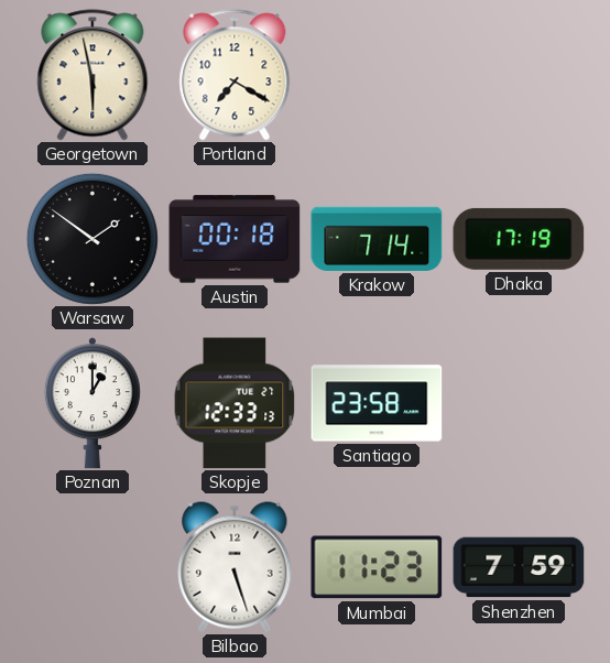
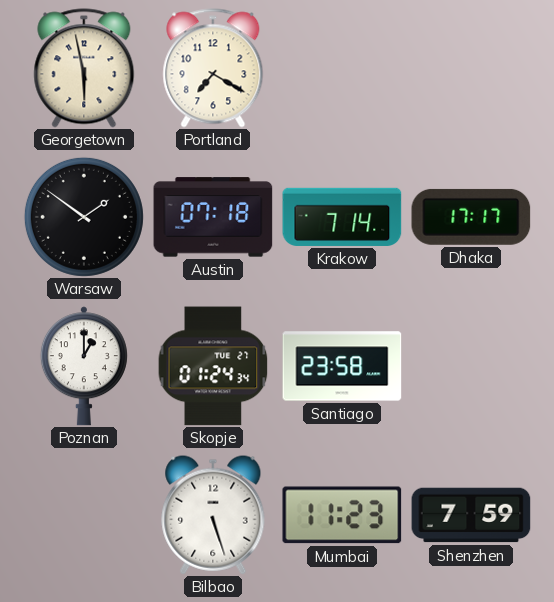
Austin: 00:18 -> 07:18
Dhaka: 17:19 -> 17:17
Skopje: 12:33 -> 01:24
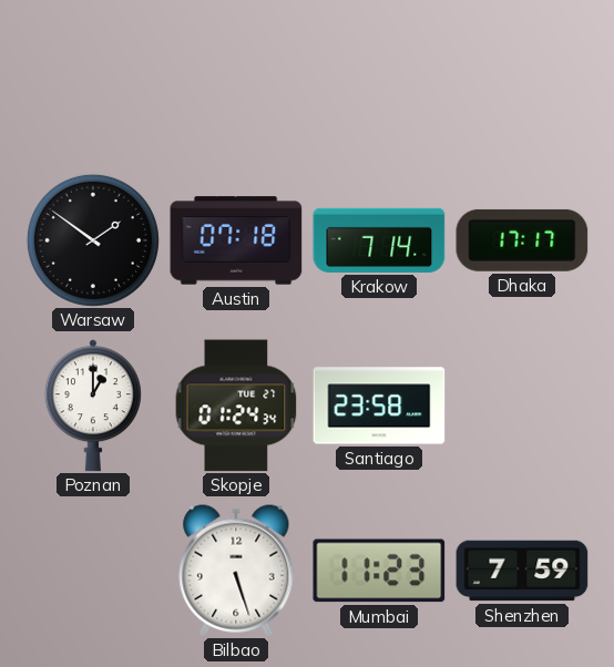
Georgetown: 5:58 -> none
Portland: 7:20 -> none
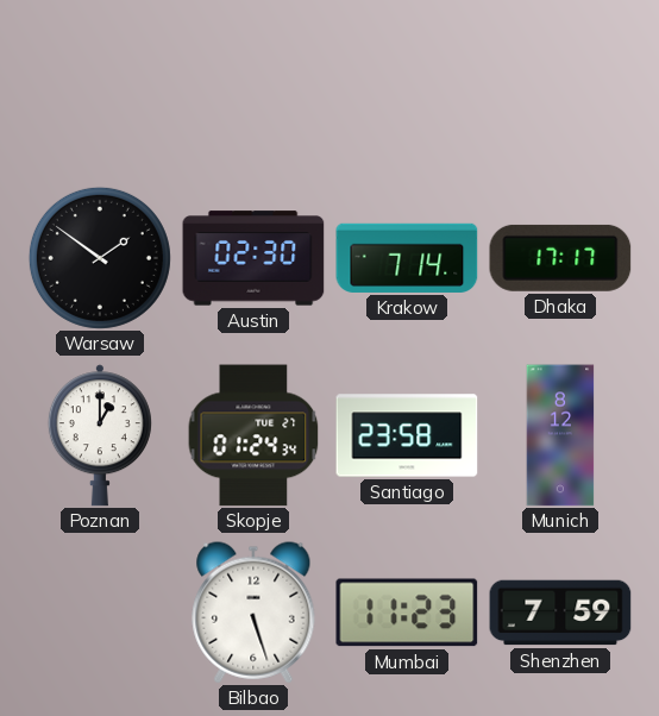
Austin: 07:18 -> 02:30
Munich: none -> 8:12
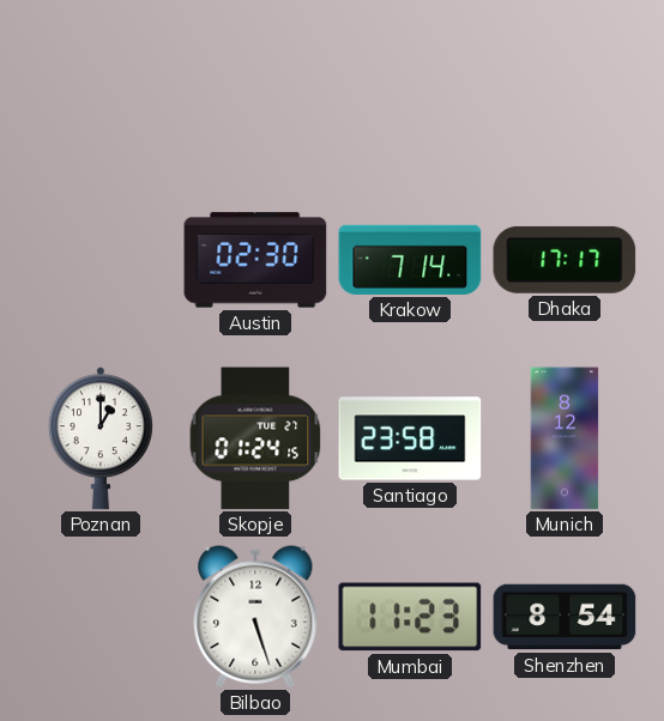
Warsaw: 1:51 -> none
Skopje: 01:24:34 -> 01:24:15
Shenzhen: 7:59 -> 8:54
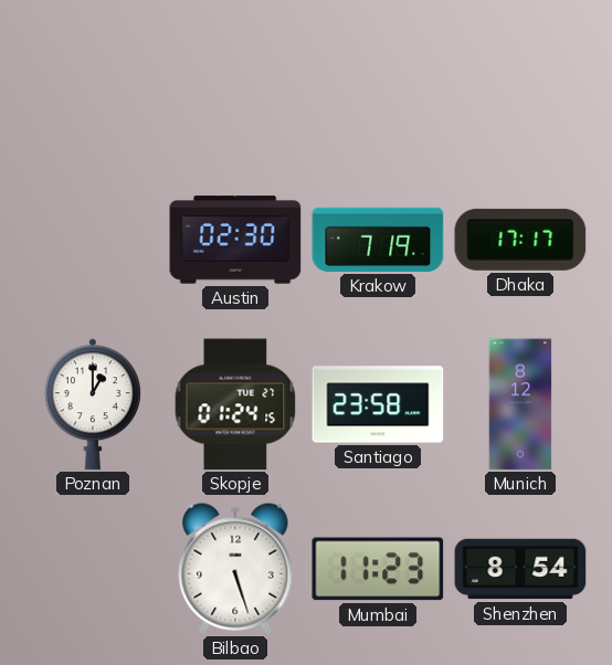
Krakow: 7:14 -> 7:19
